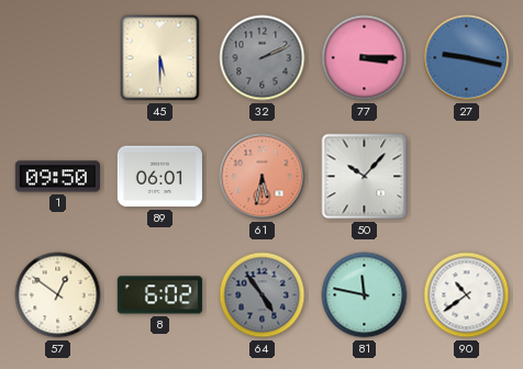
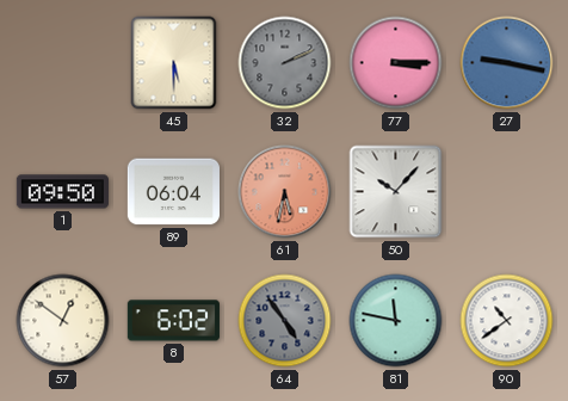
89: 06:01 -> 06:04
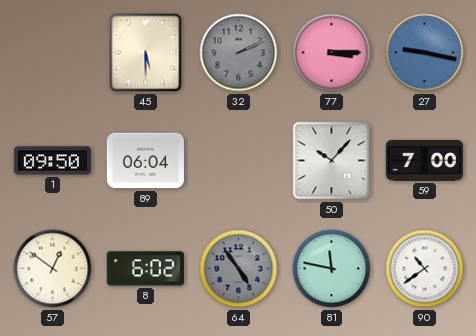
61: 5:32 -> none
59: none -> 7:00
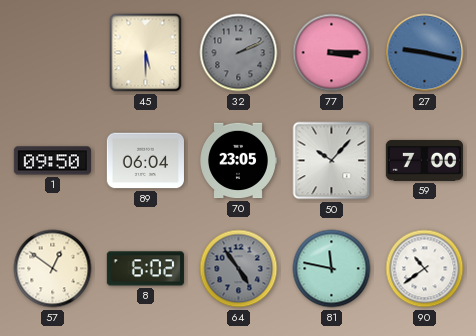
70: none -> 23:05
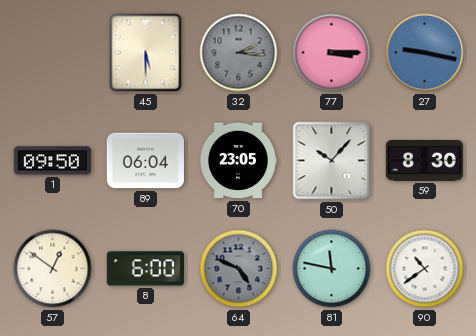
32: 2:11 -> 2:16
59: 7:00 -> 8:30
8: 6:02 -> 6:00
64: 4:54 -> 4:49
